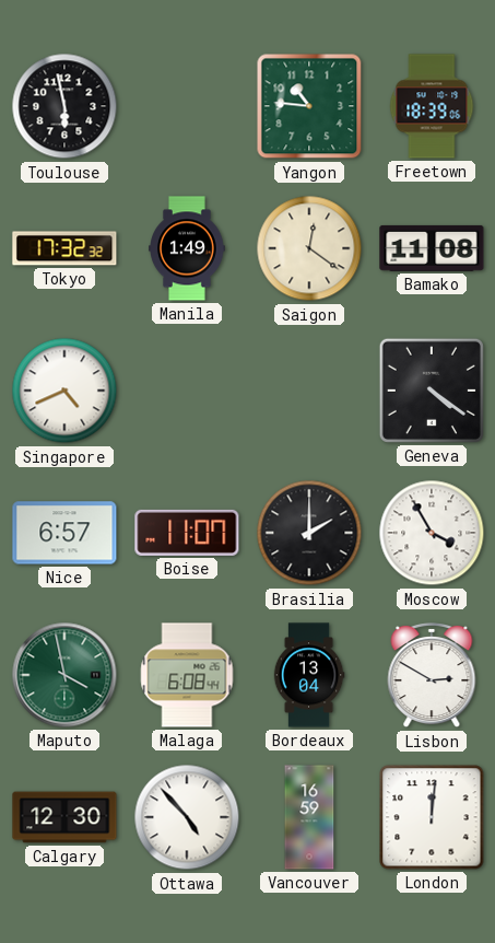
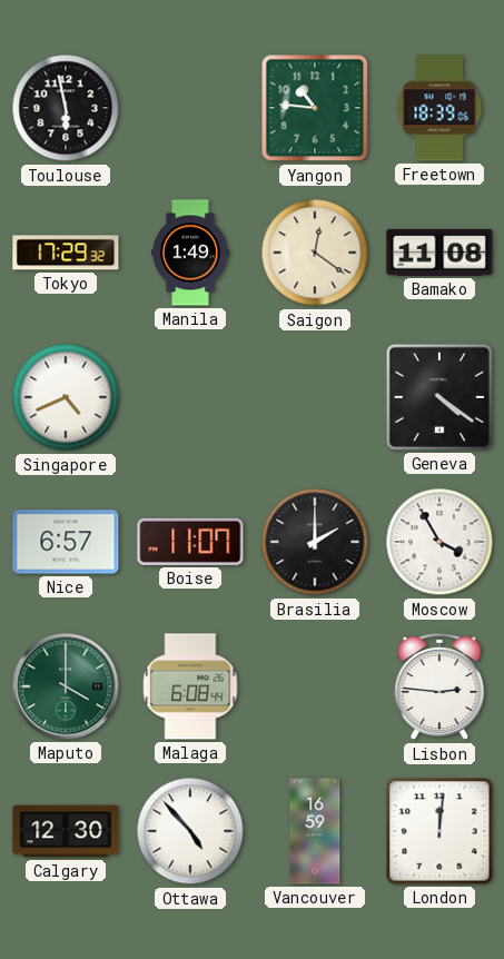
Tokyo: 17:32 -> 17:29
Maputo: 3:58 -> 4:00
Bordeaux: 13:04 -> none
Lisbon: 2:50 -> 2:46
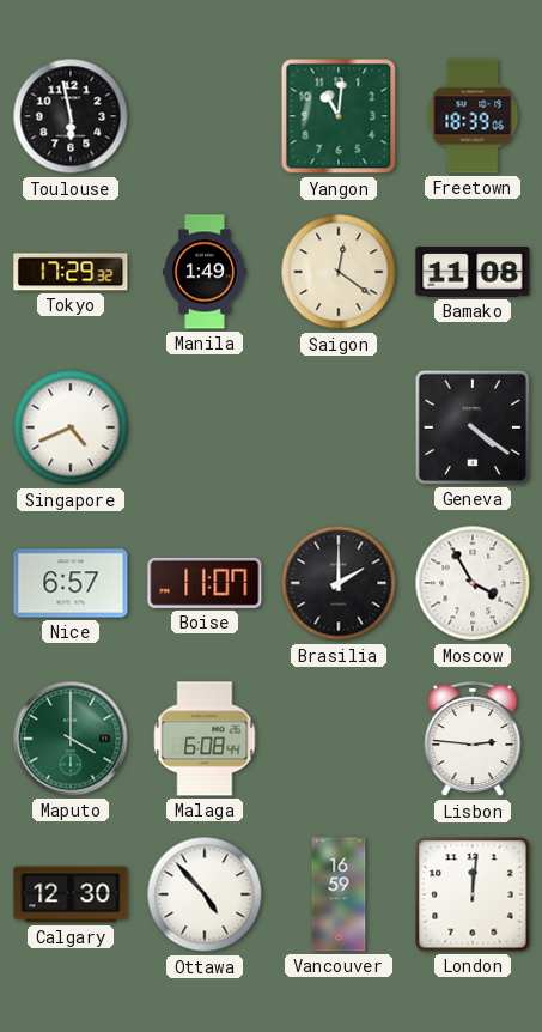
Yangon: 10:46 -> 11:01
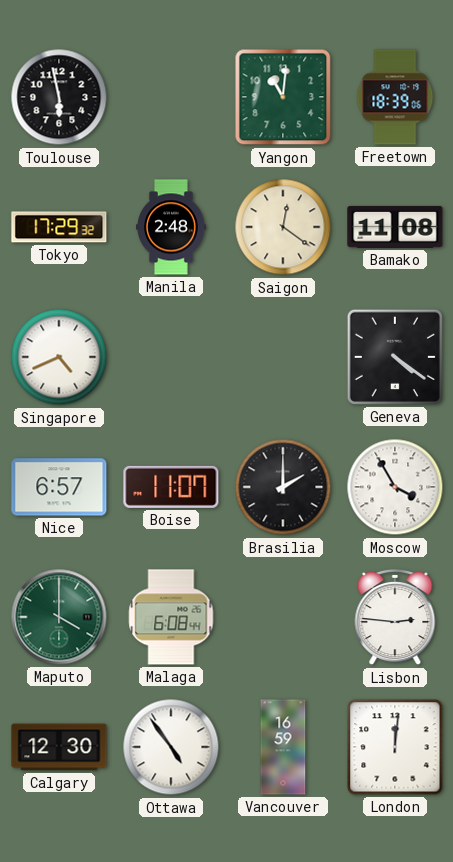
Manila: 1:49 -> 2:48
Ottawa: 4:53 -> 4:54
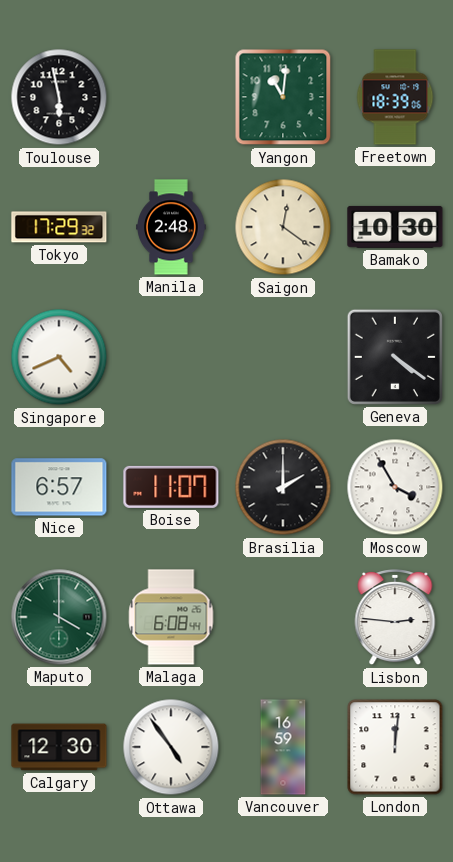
Bamako: 11:08 -> 10:30
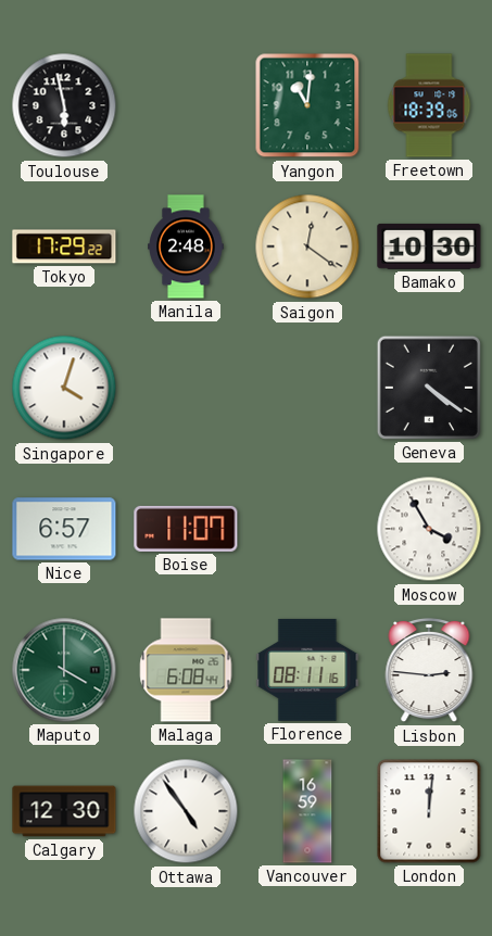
Tokyo: 17:29:32 -> 17:29:22
Singapore: 4:41 -> 4:03
Brasilia: 2:00 -> none
Florence: none -> 08:11
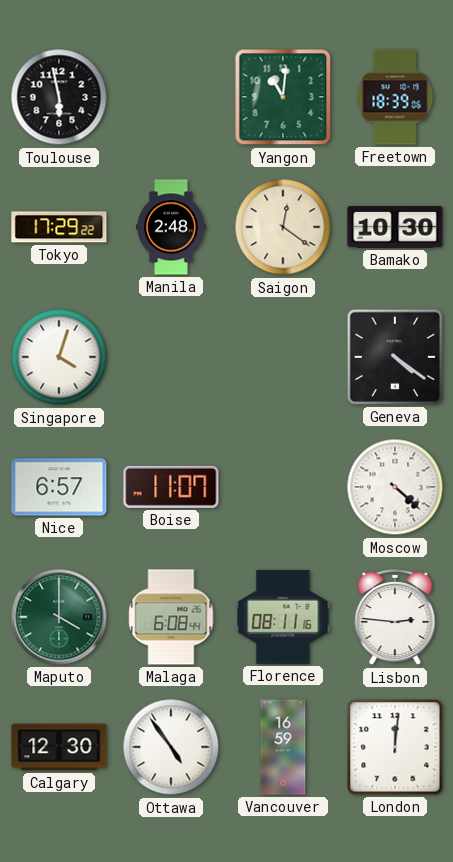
Moscow: 3:55 -> 4:22
